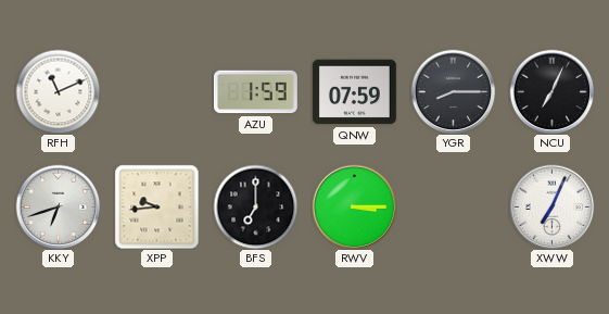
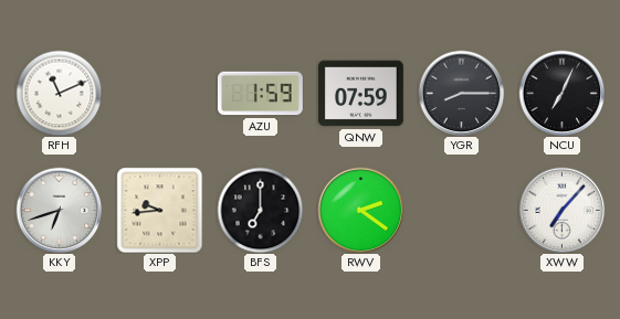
RWV: 3:15 -> 2:21
XWW: 7:04 -> 7:07
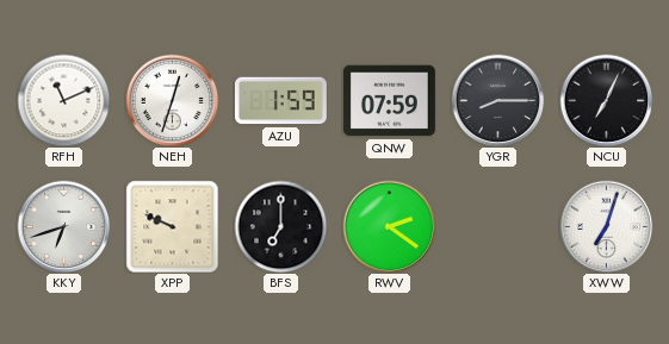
NEH: none -> 12:33
XPP: 9:44 -> 9:49
XWW: 7:07 -> 7:03
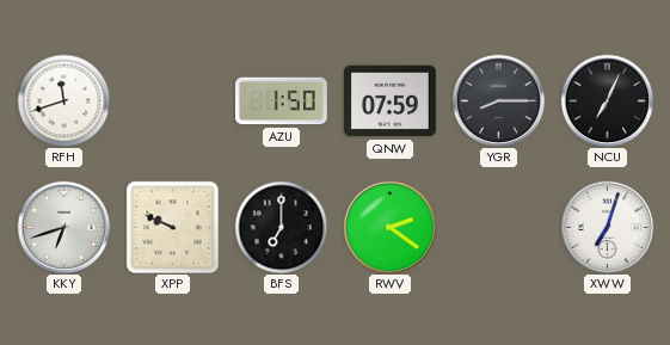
RFH: 11:11 -> 11:42
NEH: 12:33 -> none
AZU: 1:59 -> 1:50
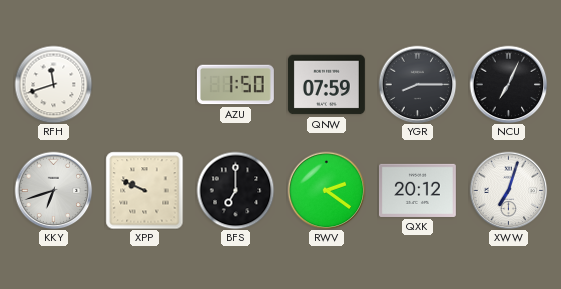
QXK: none -> 20:12
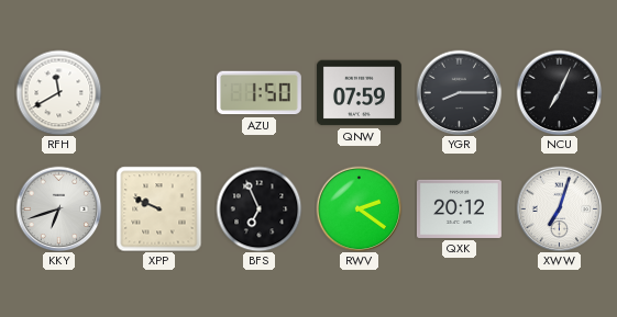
RFH: 11:42 -> 11:40
BFS: 7:00 -> 6:56
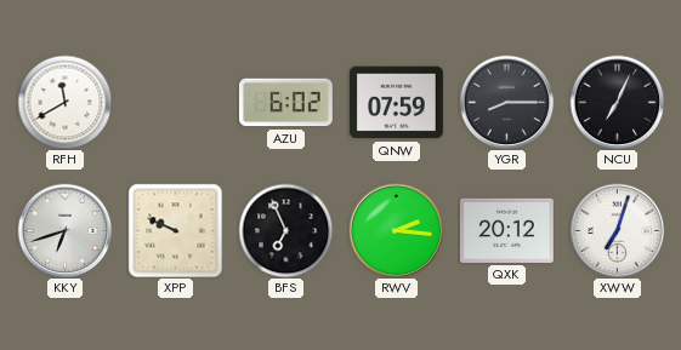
AZU: 1:50 -> 6:02
RWV: 2:21 -> 2:16
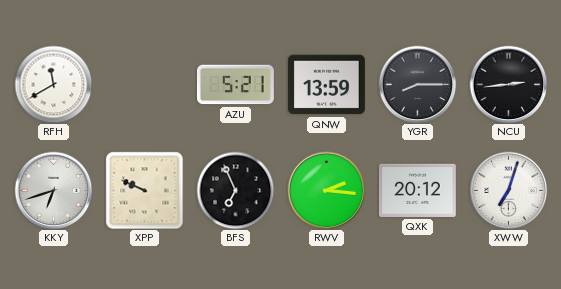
AZU: 6:02 -> 5:21
QNW: 07:59 -> 13:59
NCU: 7:04 -> 2:44
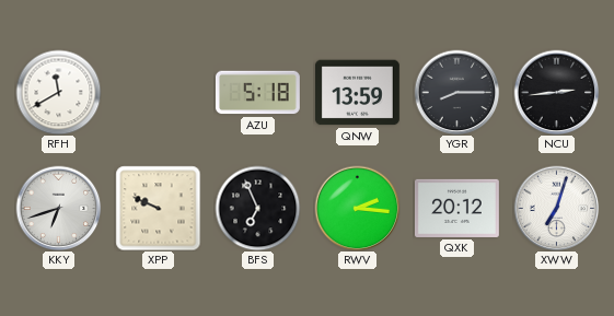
AZU: 5:21 -> 5:18
